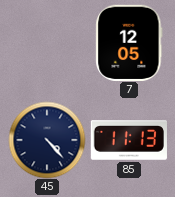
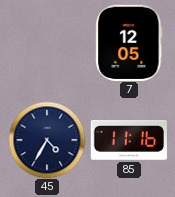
45: 4:23 -> 4:35
85: 11:13 -> 11:16
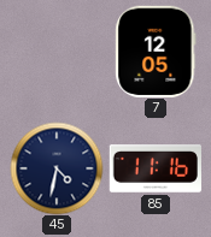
45: 4:35 -> 4:32
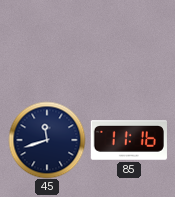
7: 12:05 -> none
45: 4:32 -> 11:42
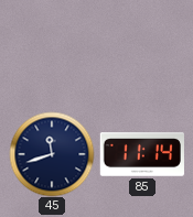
85: 11:16 -> 11:14
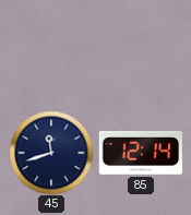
85: 11:14 -> 12:14
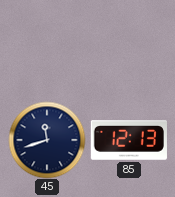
85: 12:14 -> 12:13
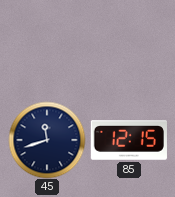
85: 12:13 -> 12:15
